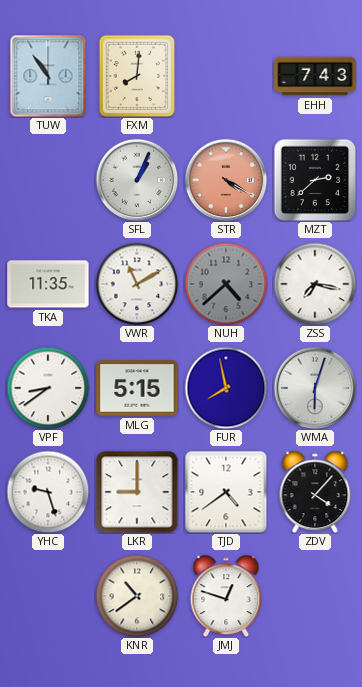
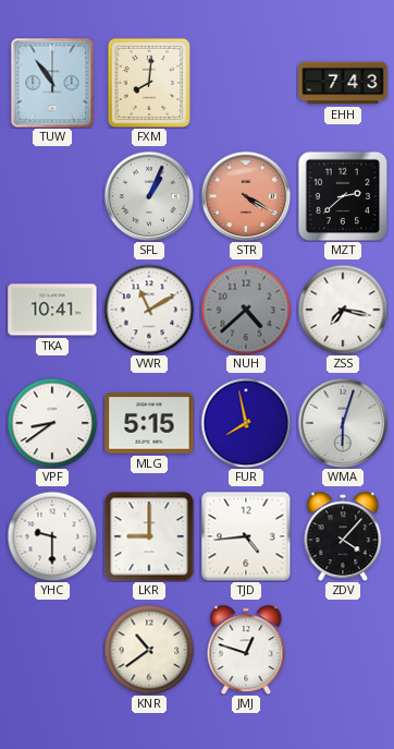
TKA: 11:35 -> 10:41
YHC: 9:27 -> 9:30
TJD: 4:39 -> 4:44
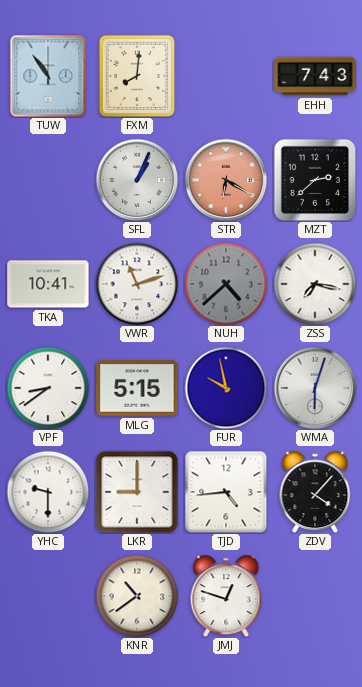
STR: 4:20 -> 6:20
VWR: 11:10 -> 11:12
FUR: 7:58 -> 9:58
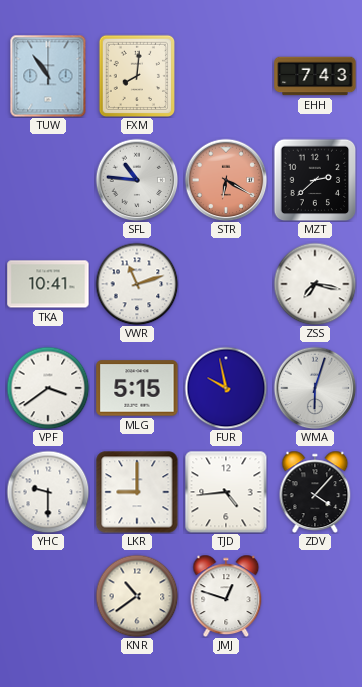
SFL: 1:04 -> 10:46
NUH: 4:38 -> none
VPF: 8:39 -> 3:39
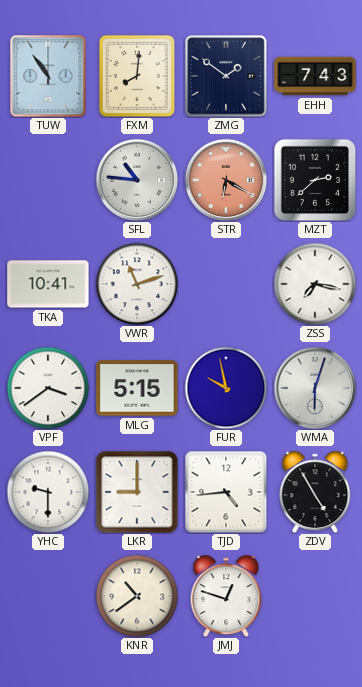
ZMG: none -> 1:51
ZDV: 4:07 -> 4:55
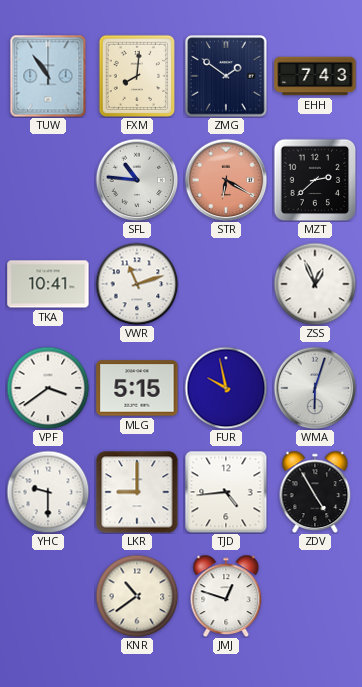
ZSS: 7:17 -> 12:56
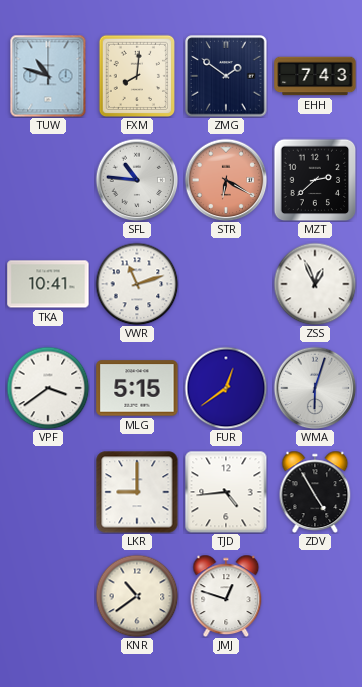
TUW: 10:54 -> 10:48
FUR: 9:58 -> 12:39
YHC: 9:30 -> none
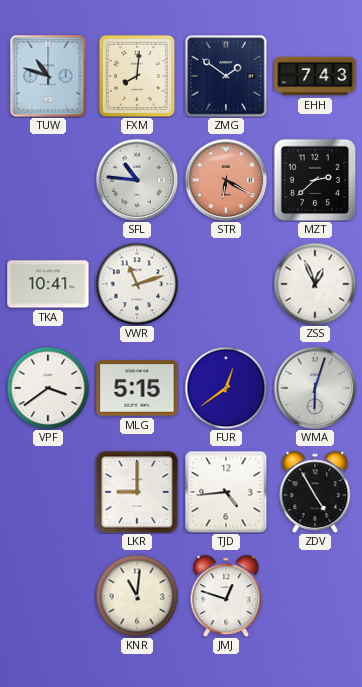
KNR: 10:39 -> 11:01
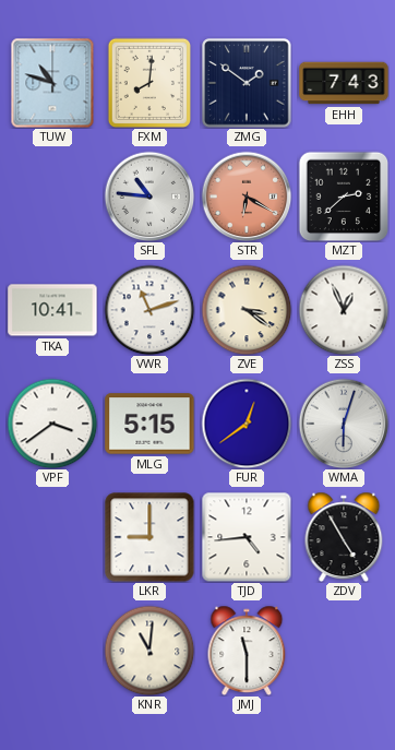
ZVE: none -> 3:21
JMJ: 12:48 -> 11:30
